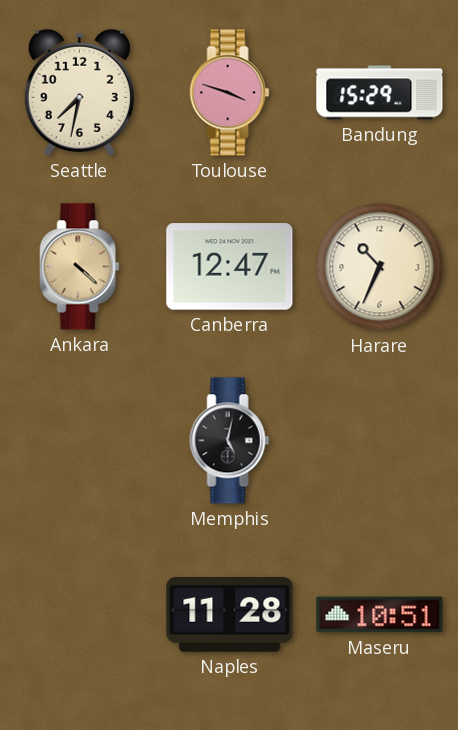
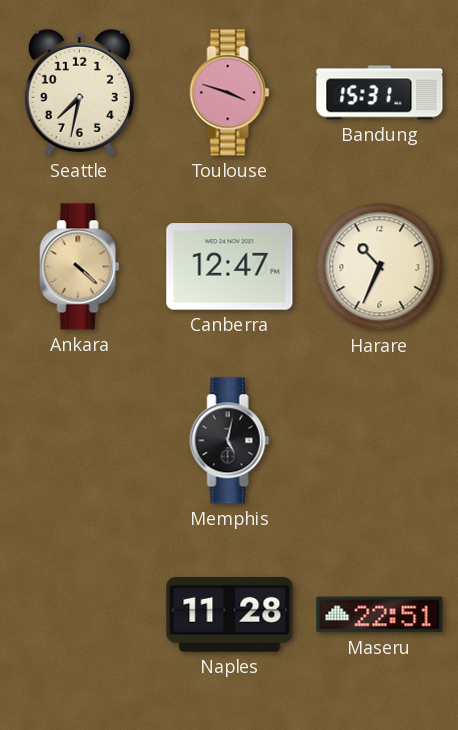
Bandung: 15:29 -> 15:31
Maseru: 10:51 -> 22:51
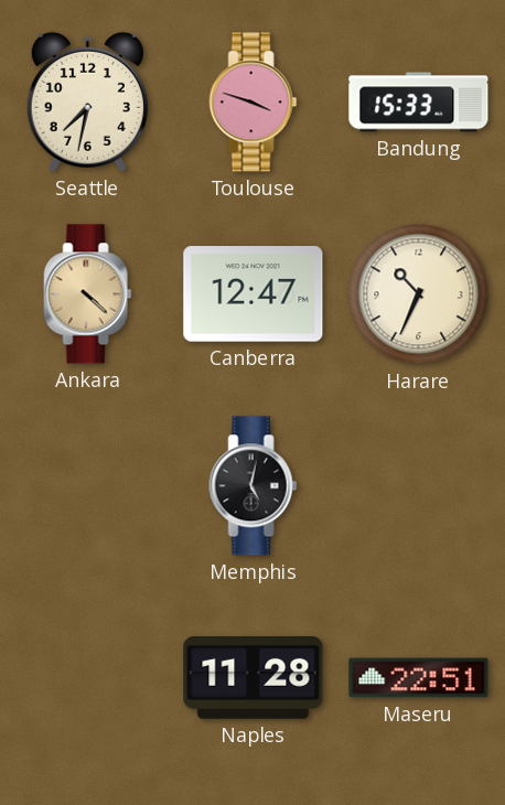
Bandung: 15:31 -> 15:33
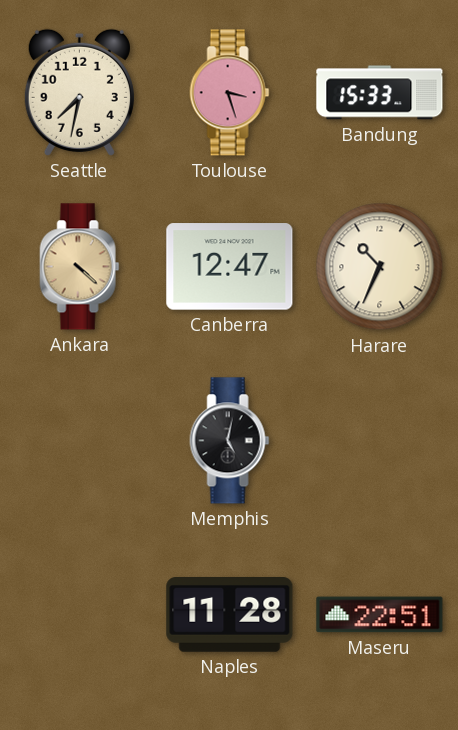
Toulouse: 3:48 -> 3:27
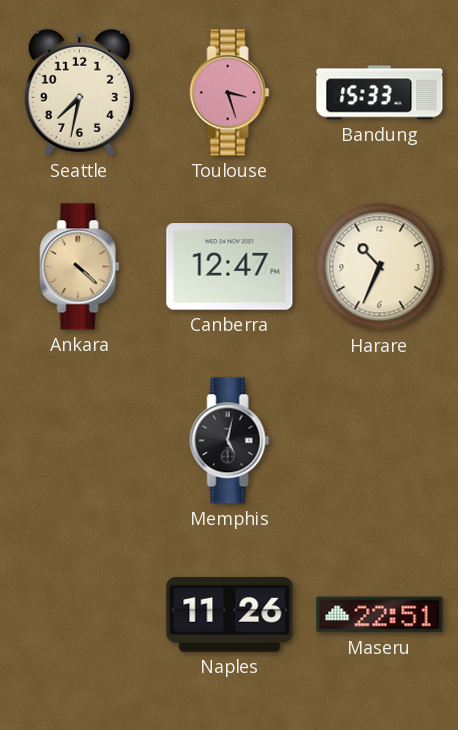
Naples: 11:28 -> 11:26
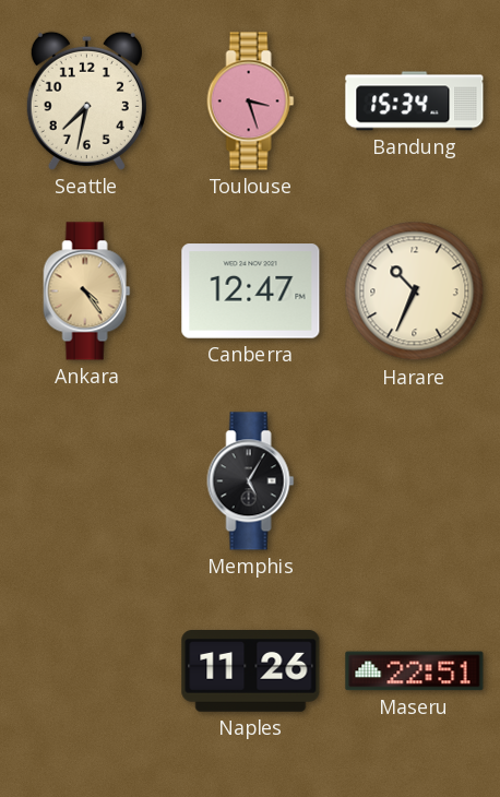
Bandung: 15:33 -> 15:34
Ankara: 4:22 -> 4:24
Memphis: 5:02 -> 5:05
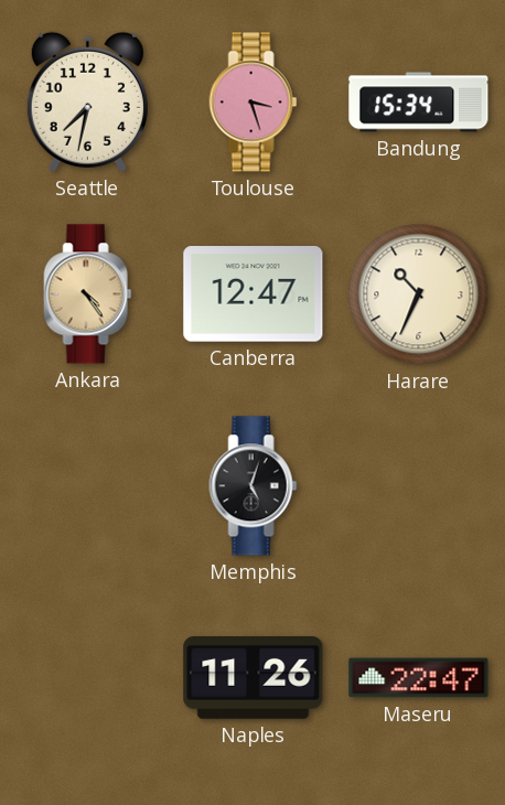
Memphis: 5:05 -> 5:03
Maseru: 22:51 -> 22:47
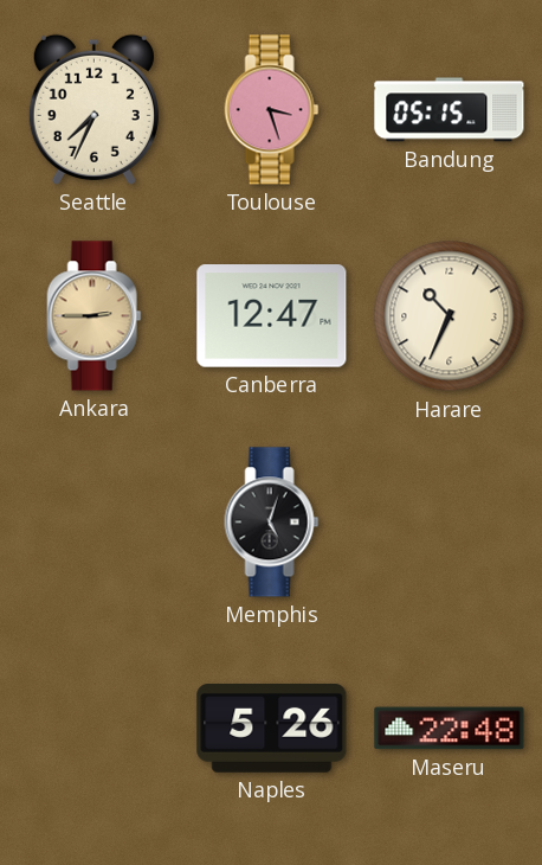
Seattle: 7:32 -> 7:34
Bandung: 15:34 -> 05:15
Ankara: 4:24 -> 2:45
Naples: 11:26 -> 5:26
Maseru: 22:47 -> 22:48
